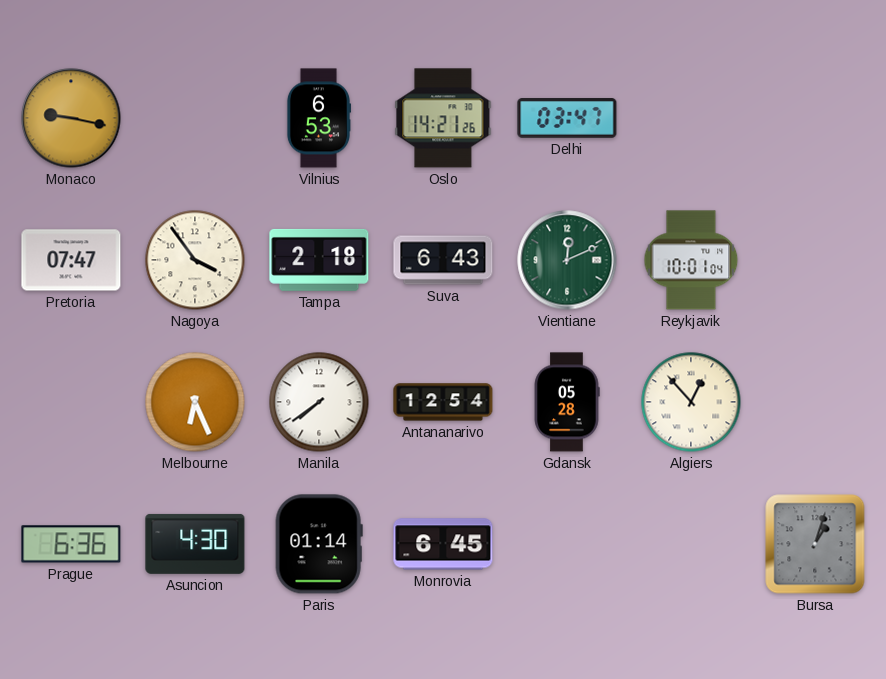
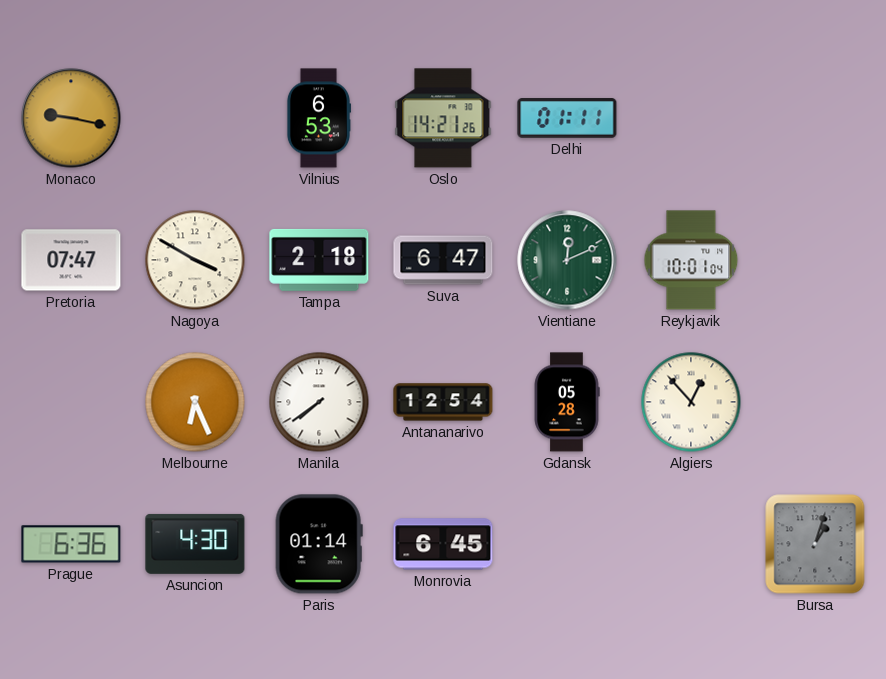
Delhi: 03:47 -> 01:11
Nagoya: 3:54 -> 3:50
Suva: 6:43 -> 6:47
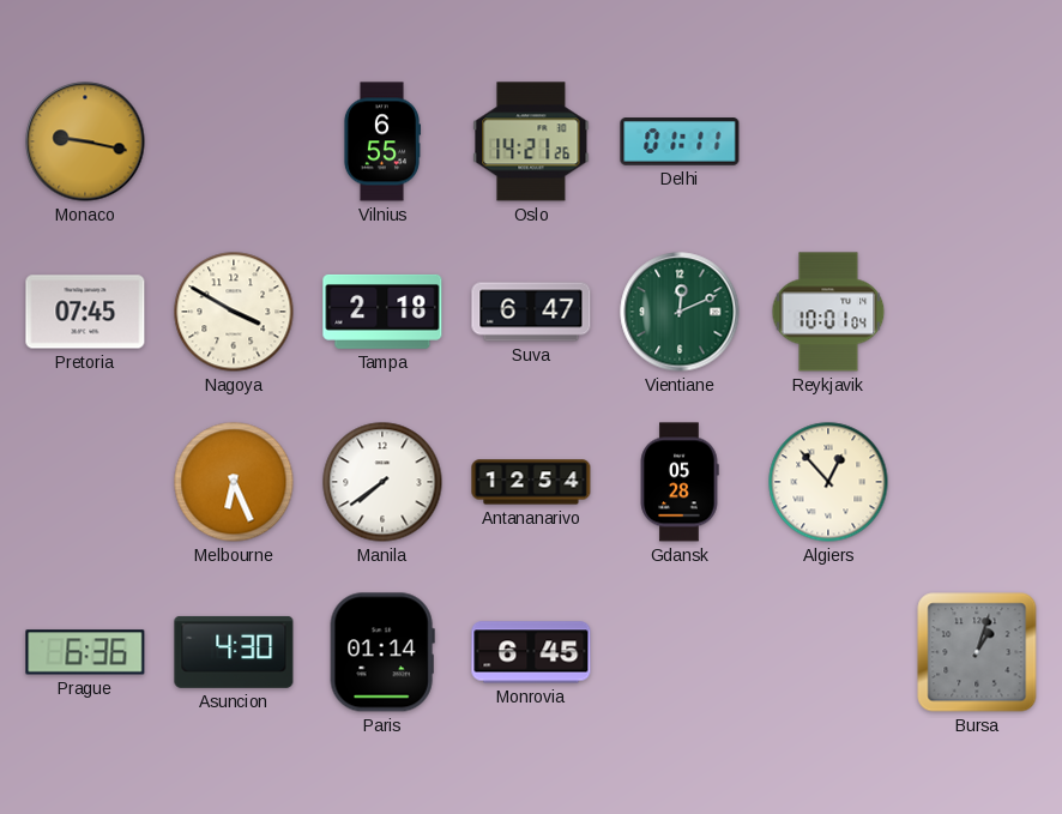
Vilnius: 6:53 -> 6:55
Pretoria: 07:47 -> 07:45
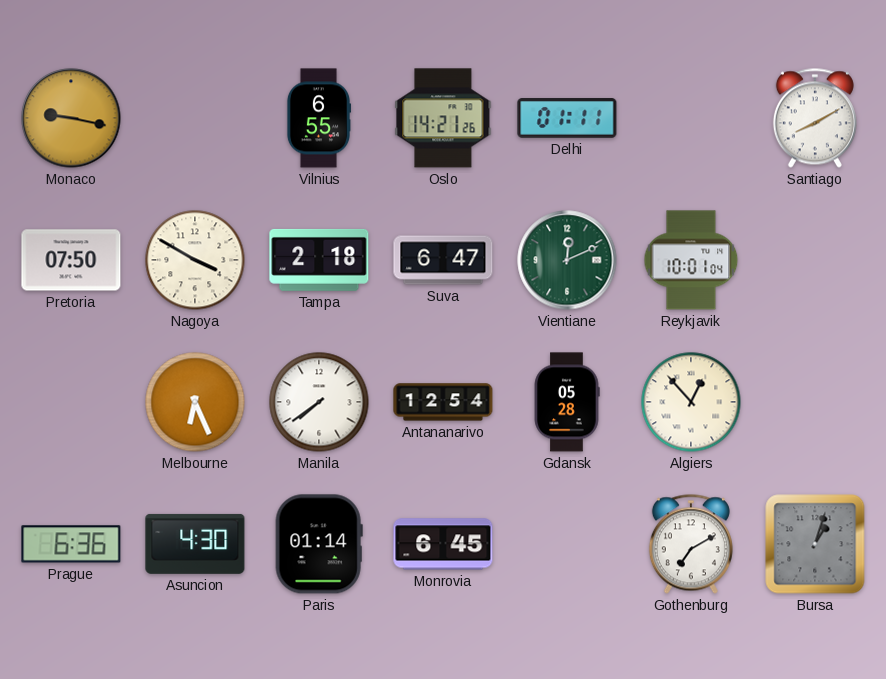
Santiago: none -> 8:10
Pretoria: 07:45 -> 07:50
Gothenburg: none -> 7:10
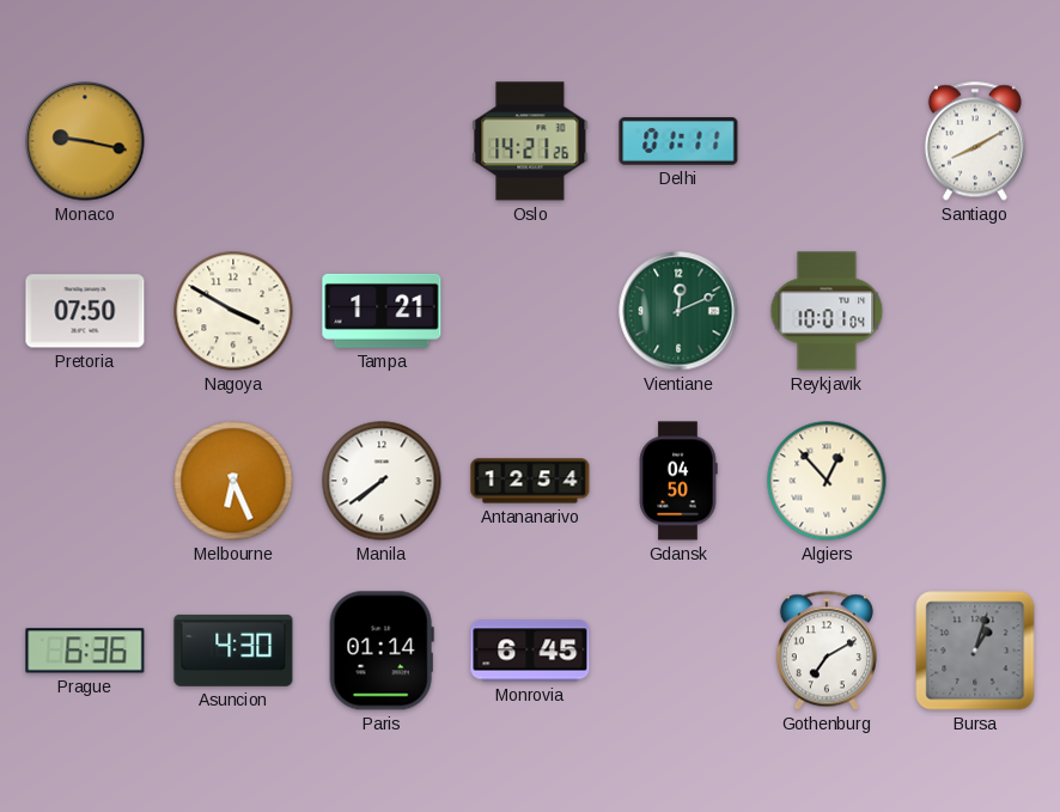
Vilnius: 6:55 -> none
Tampa: 2:18 -> 1:21
Suva: 6:47 -> none
Gdansk: 05:28 -> 04:50
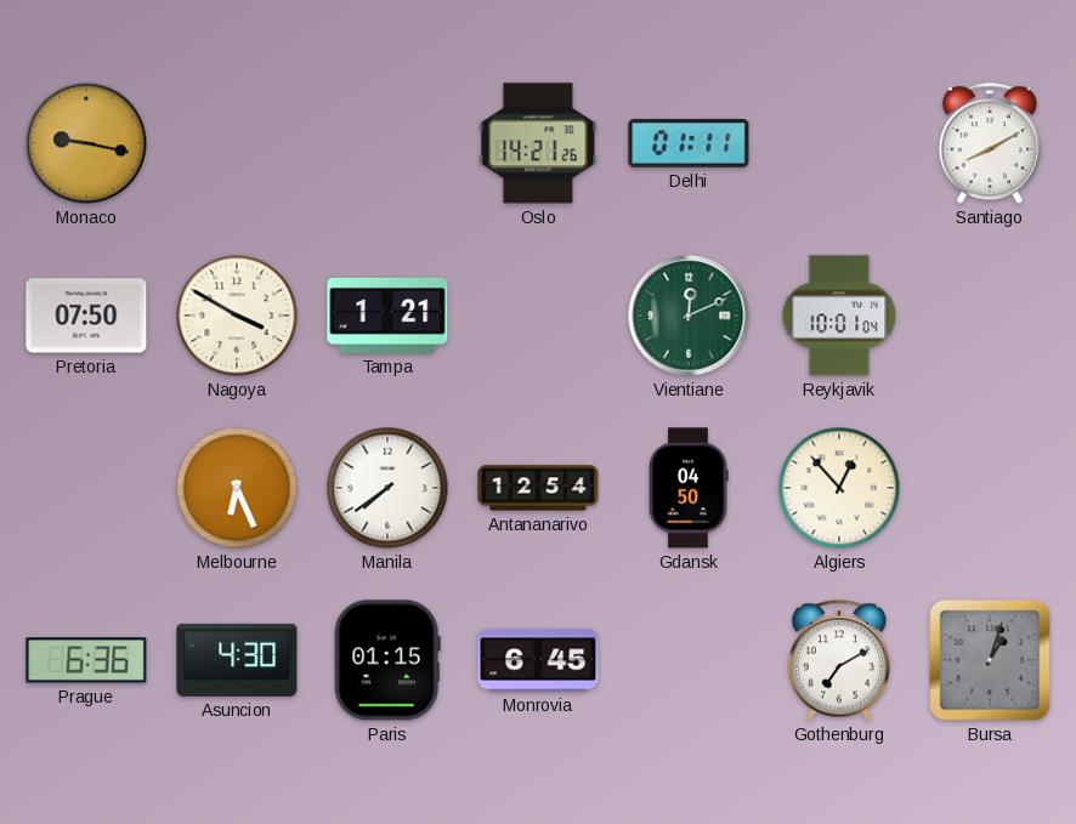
Paris: 01:14 -> 01:15
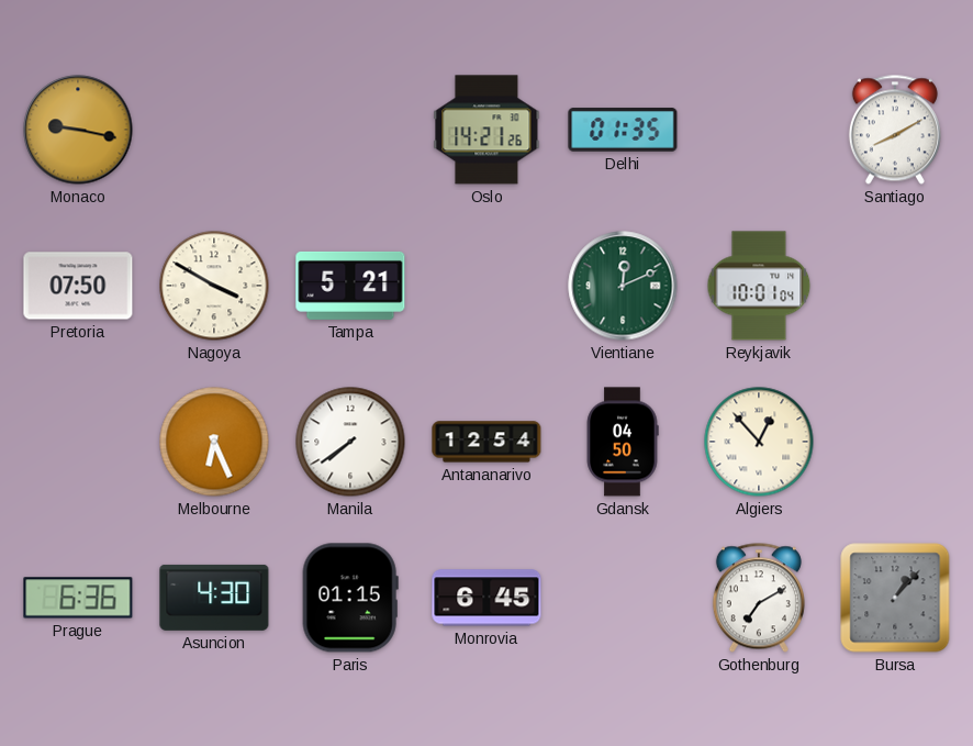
Delhi: 01:11 -> 01:35
Tampa: 1:21 -> 5:21
Bursa: 1:03 -> 1:07
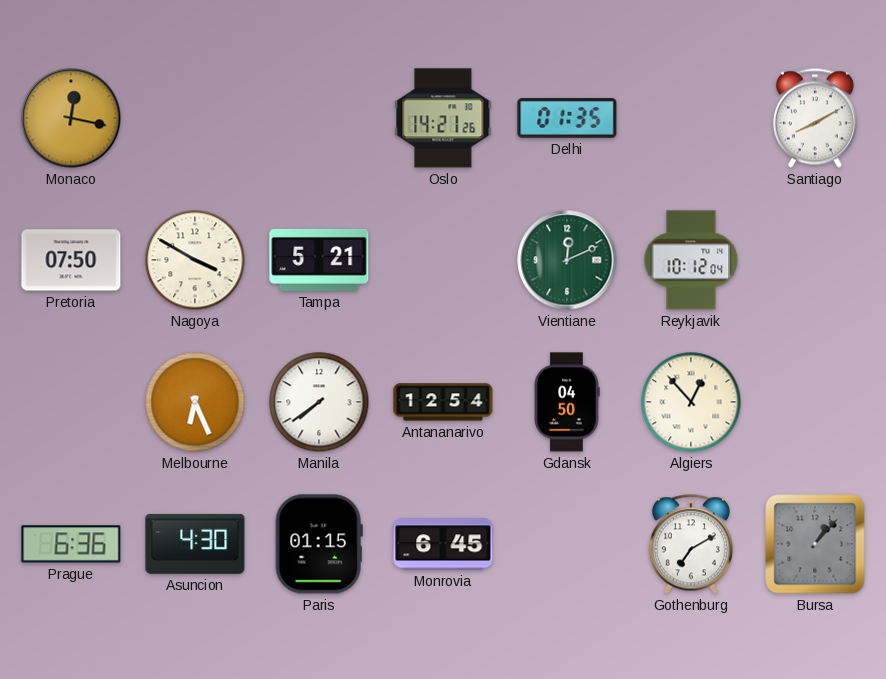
Monaco: 9:17 -> 12:17
Reykjavik: 10:01 -> 10:12
